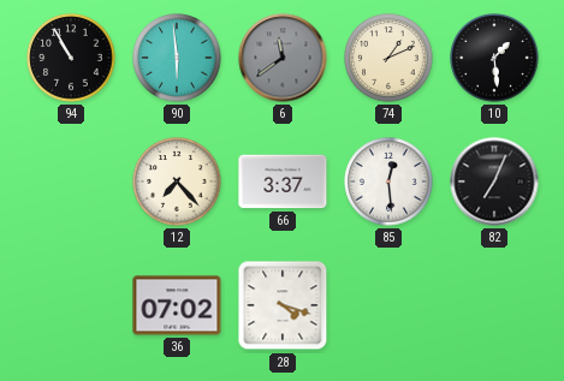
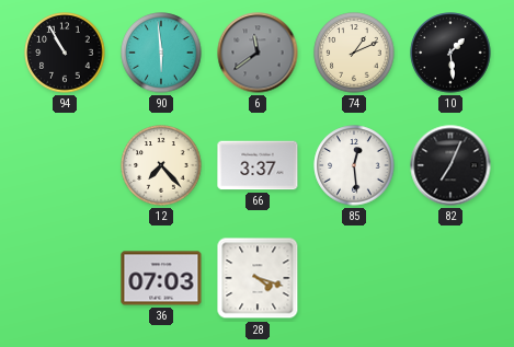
36: 07:02 -> 07:03
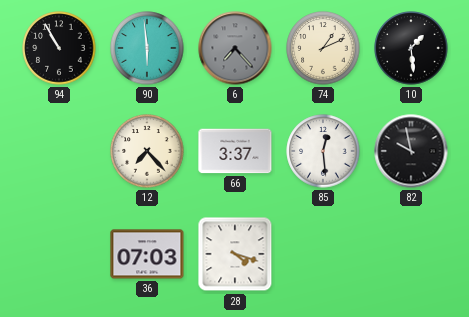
6: 11:39 -> 7:23
82: 7:04 -> 9:58
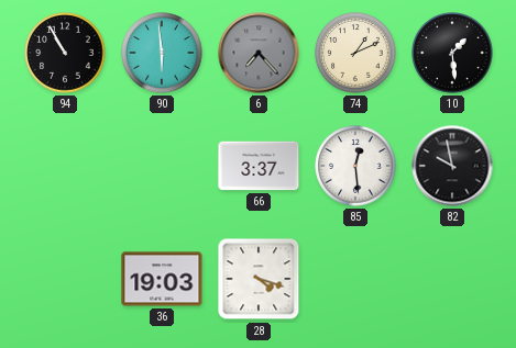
12: 7:23 -> none
36: 07:03 -> 19:03
